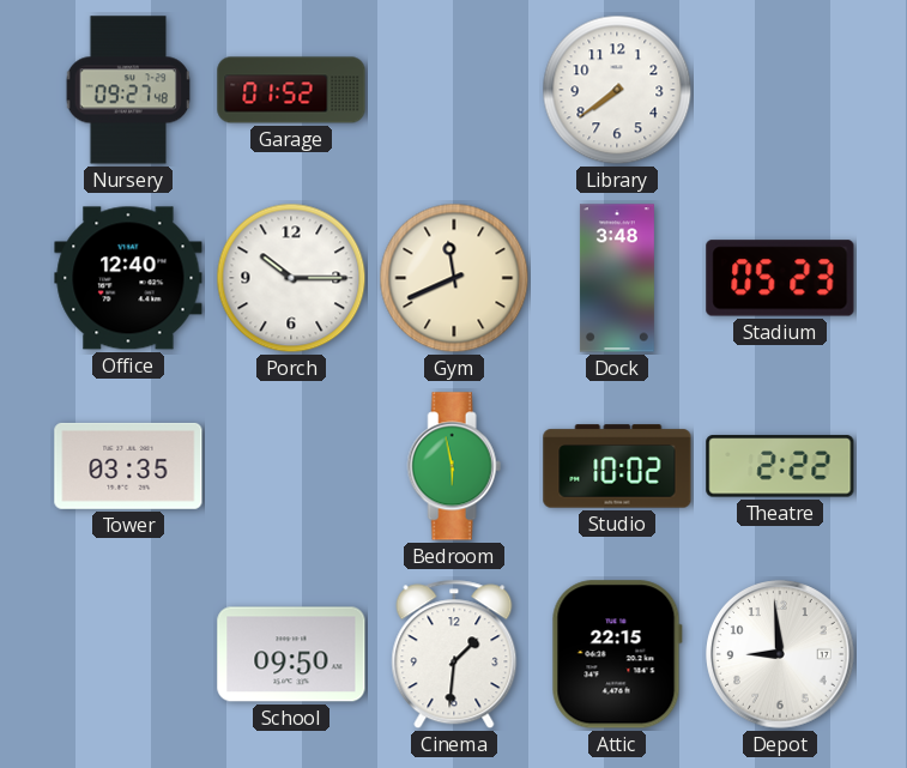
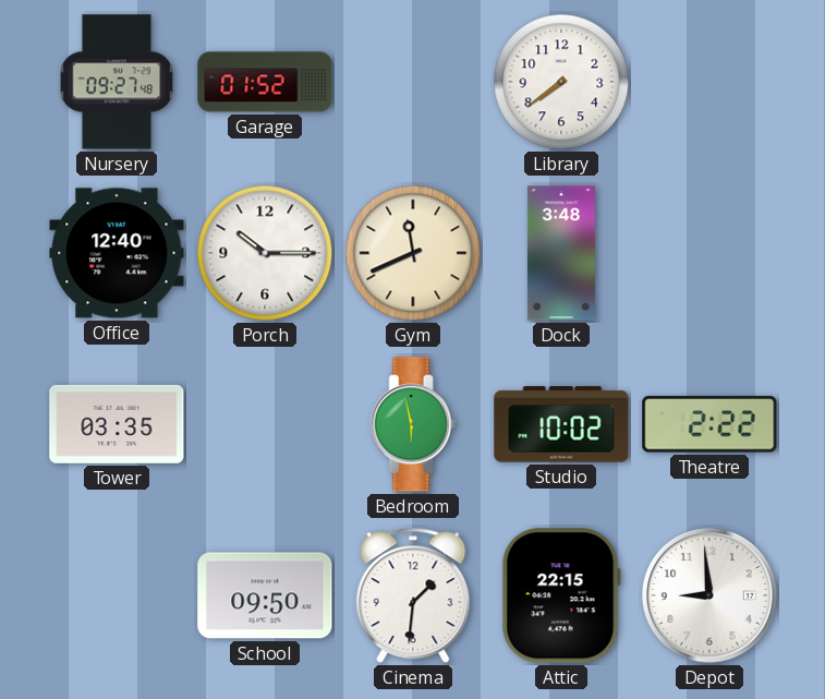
Stadium: 05:23 -> none
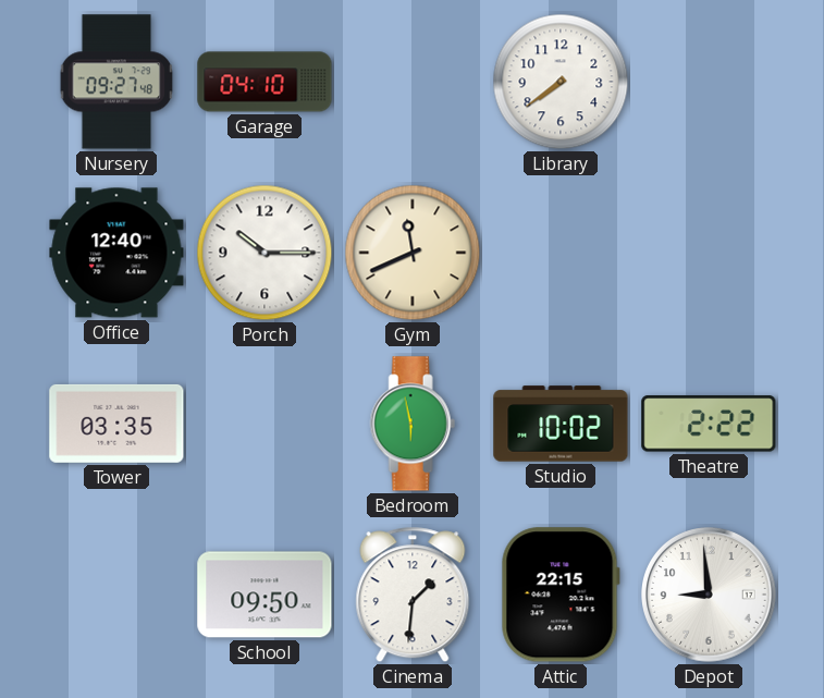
Garage: 01:52 -> 04:10
Dock: 3:48 -> none
